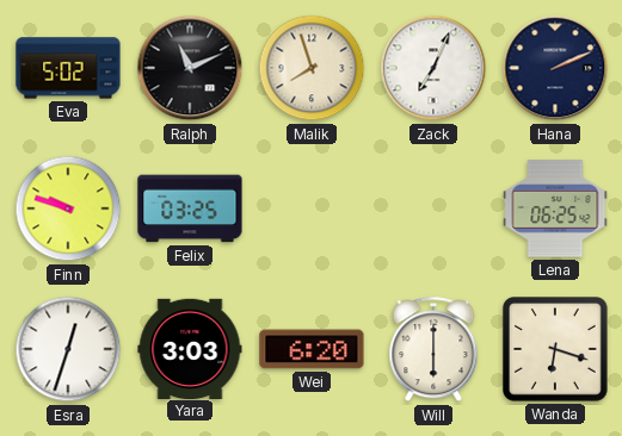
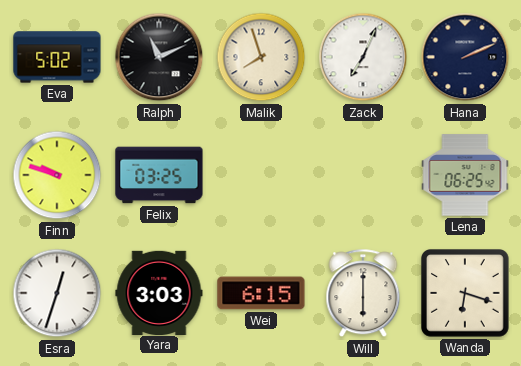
Wei: 6:20 -> 6:15
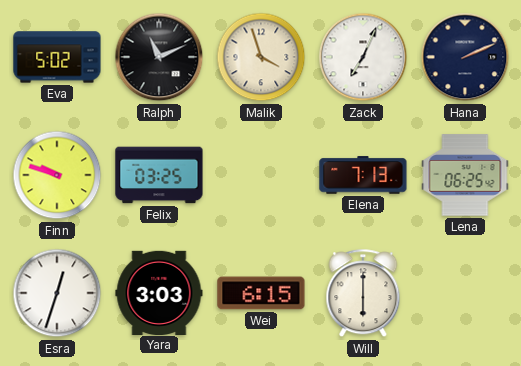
Malik: 7:57 -> 3:57
Elena: none -> 7:13
Wanda: 6:18 -> none
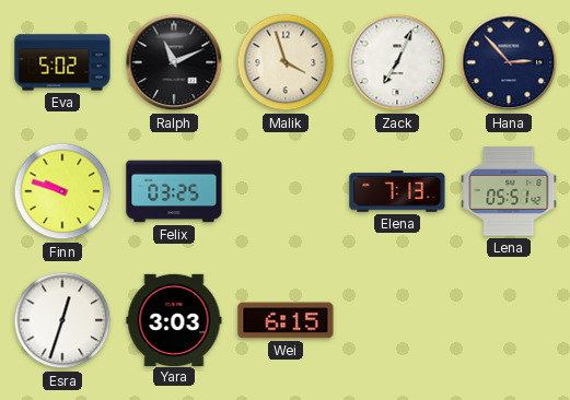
Hana: 2:11 -> 2:53
Lena: 06:25 -> 05:51
Will: 6:00 -> none
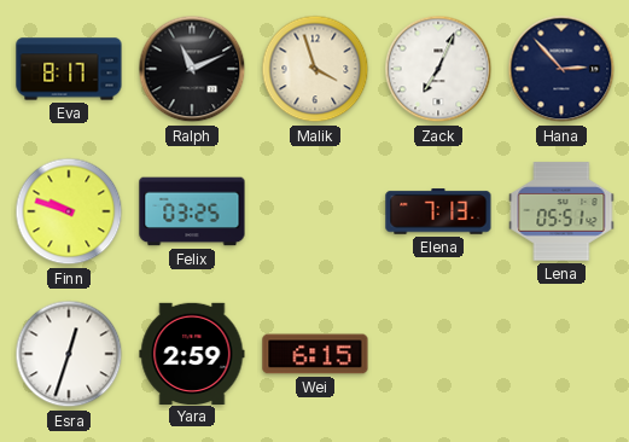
Eva: 5:02 -> 8:17
Yara: 3:03 -> 2:59
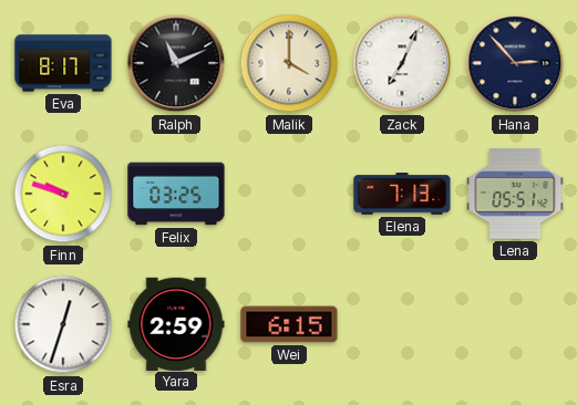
Malik: 3:57 -> 4:00
